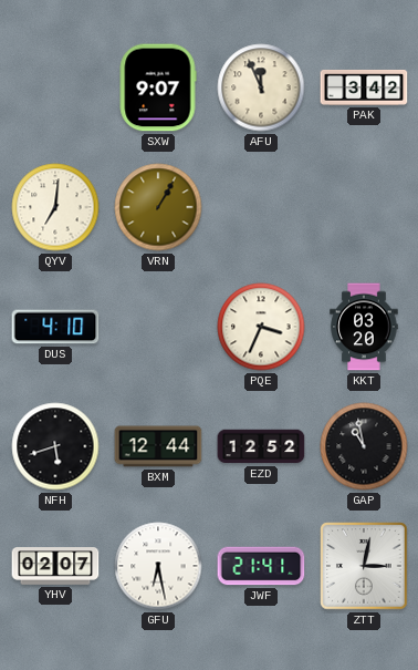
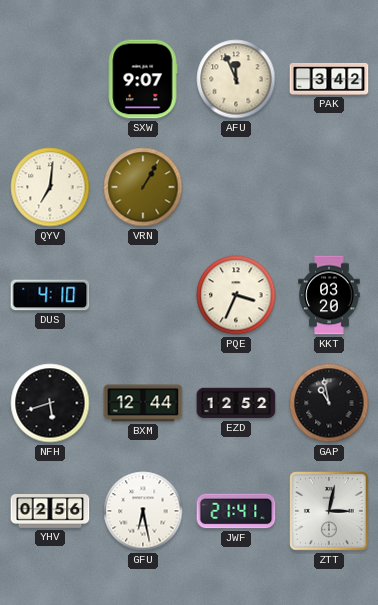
YHV: 02:07 -> 02:56
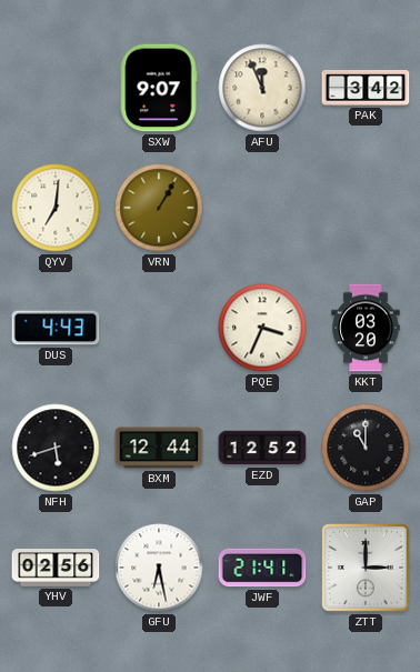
DUS: 4:10 -> 4:43
GAP: 10:58 -> 11:00
ZTT: 3:02 -> 3:00
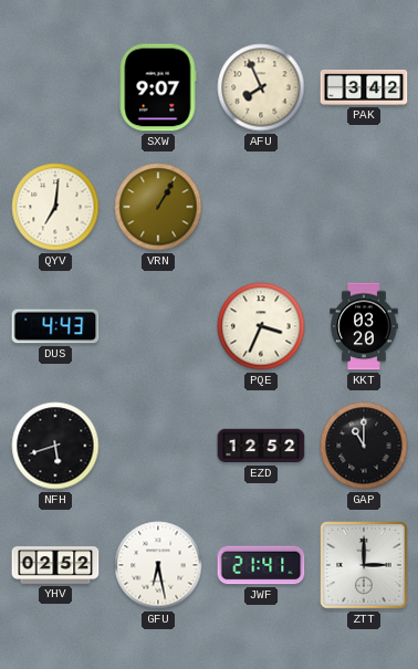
AFU: 11:56 -> 7:56
BXM: 12:44 -> none
YHV: 02:56 -> 02:52
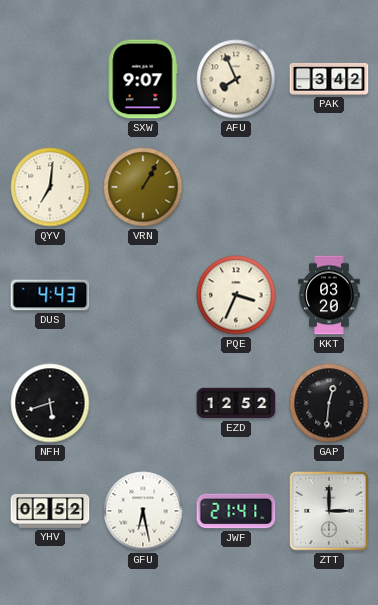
GAP: 11:00 -> 12:31
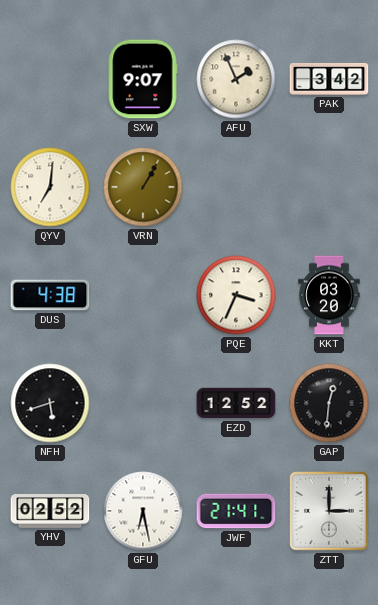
AFU: 7:56 -> 1:56
DUS: 4:43 -> 4:38
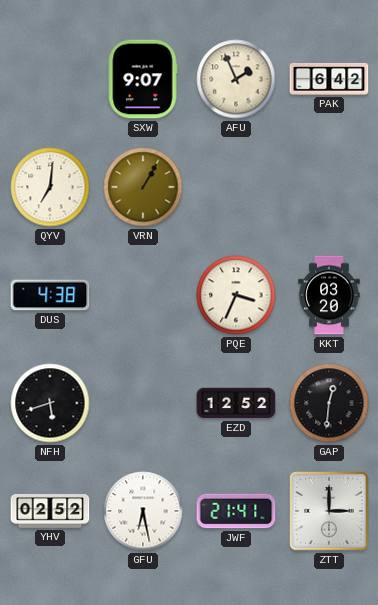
PAK: 3:42 -> 6:42
